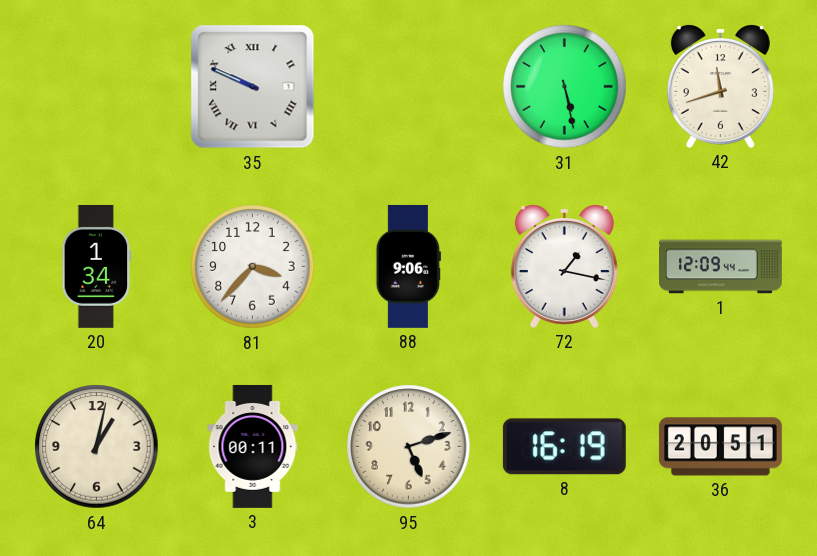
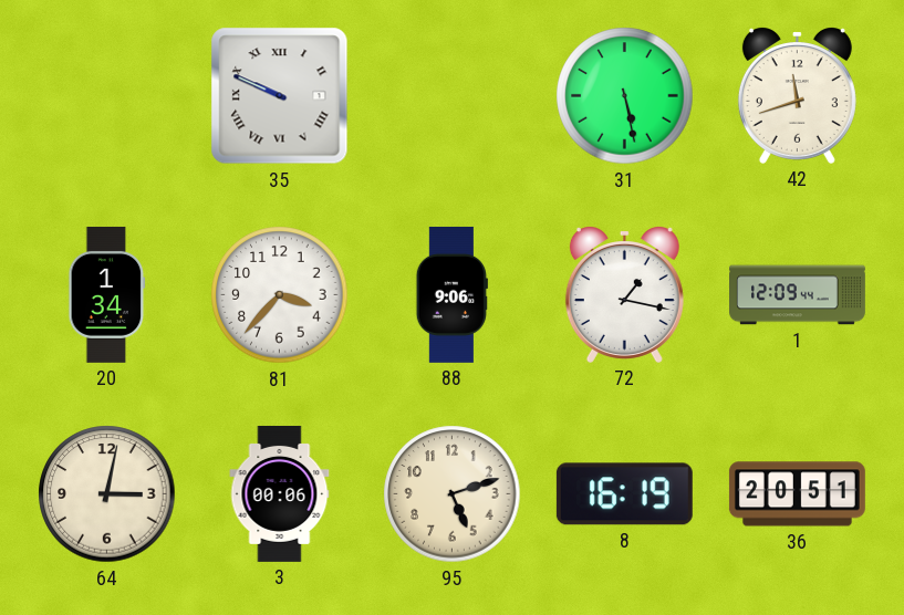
64: 1:02 -> 3:02
3: 00:11 -> 00:06
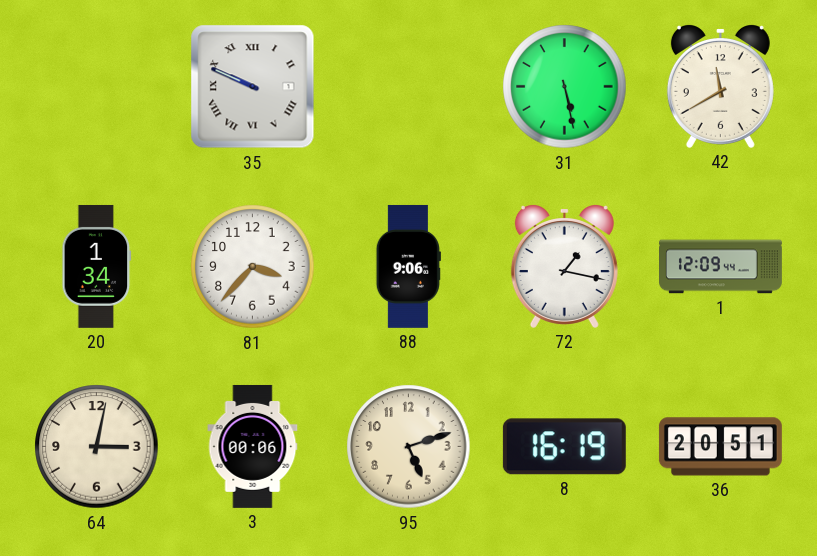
42: 11:42 -> 11:40
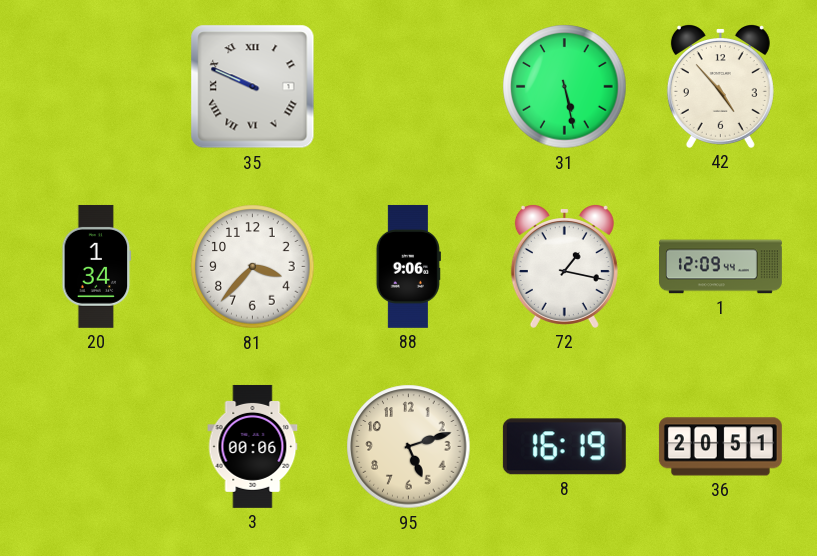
42: 11:40 -> 4:53
64: 3:02 -> none
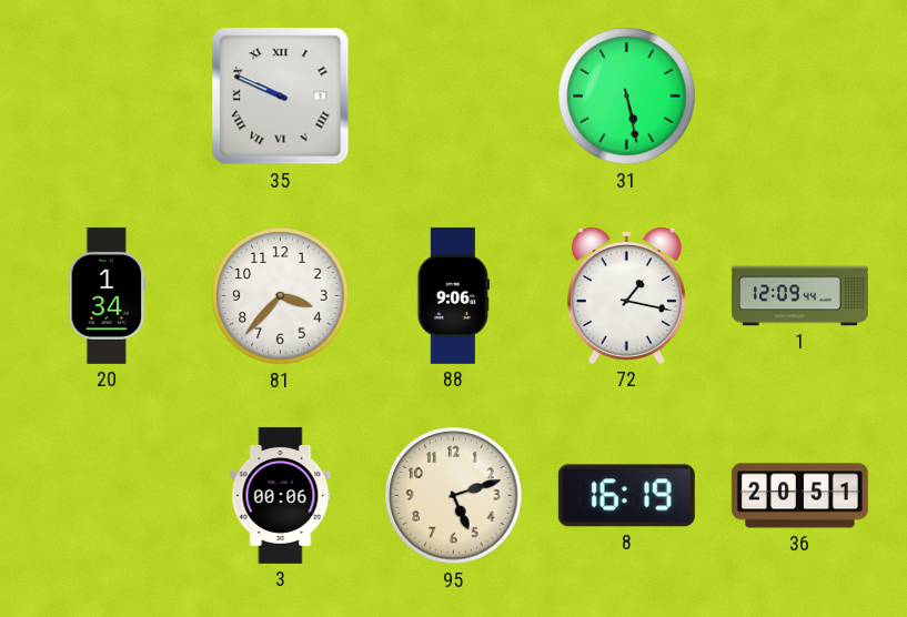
42: 4:53 -> none
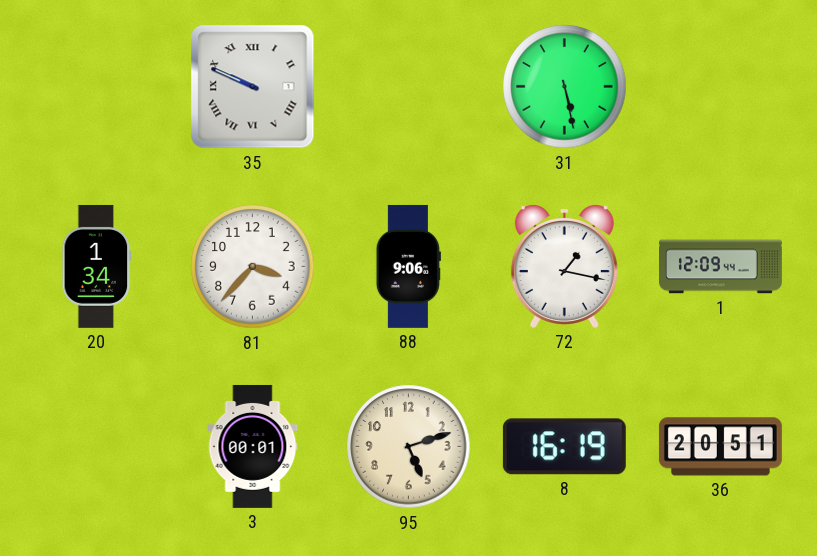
3: 00:06 -> 00:01
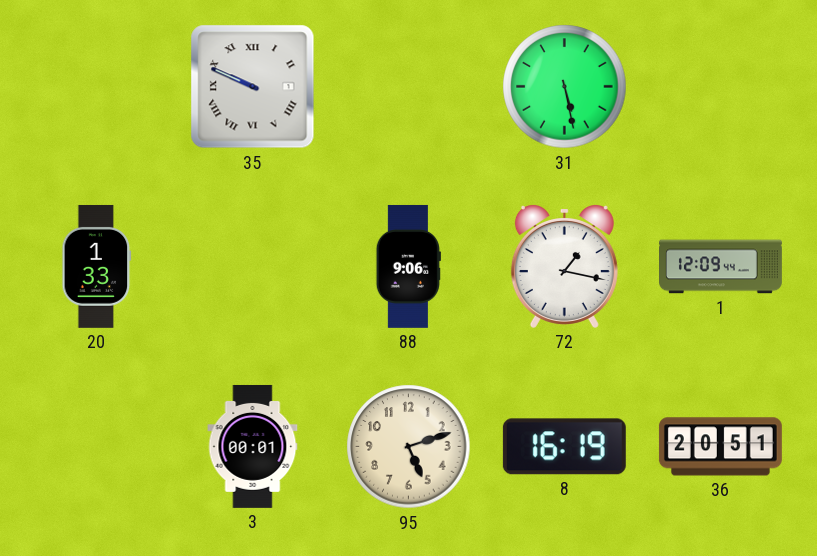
20: 1:34 -> 1:33
81: 3:37 -> none
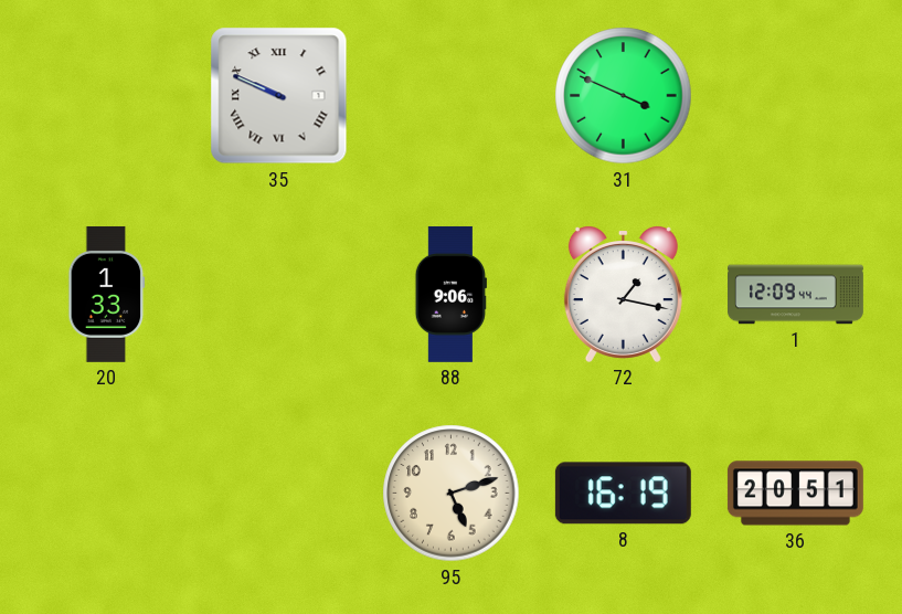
31: 5:28 -> 3:49
3: 00:01 -> none
